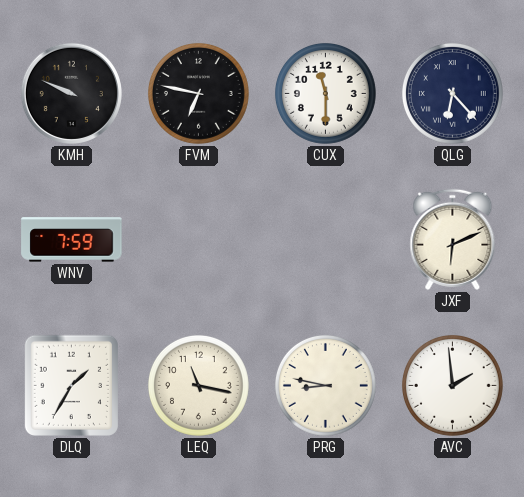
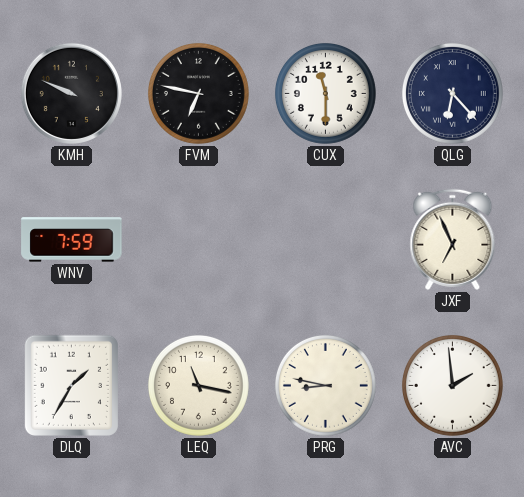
JXF: 6:11 -> 6:56
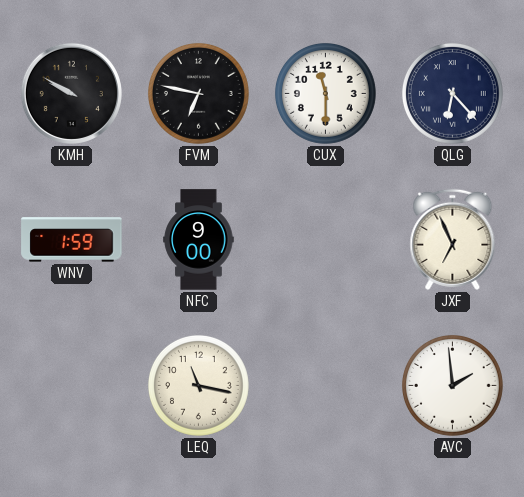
KMH: 9:49 -> 9:50
WNV: 7:59 -> 1:59
NFC: none -> 9:00
DLQ: 1:35 -> none
PRG: 8:47 -> none
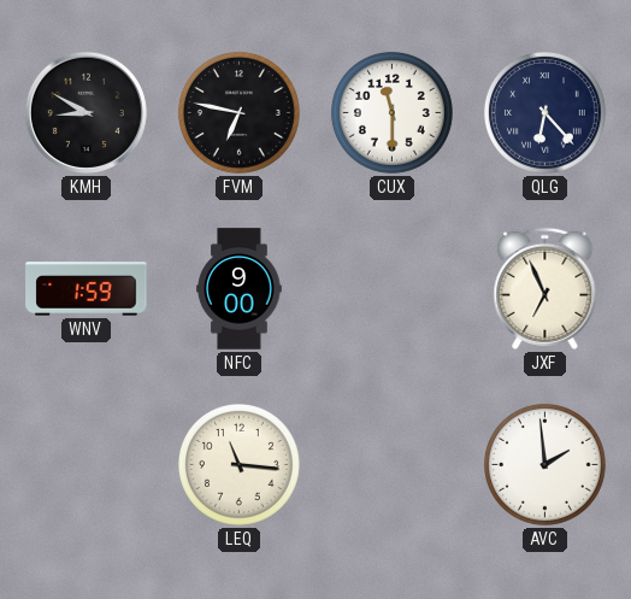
KMH: 9:50 -> 8:50
LEQ: 11:17 -> 11:16
